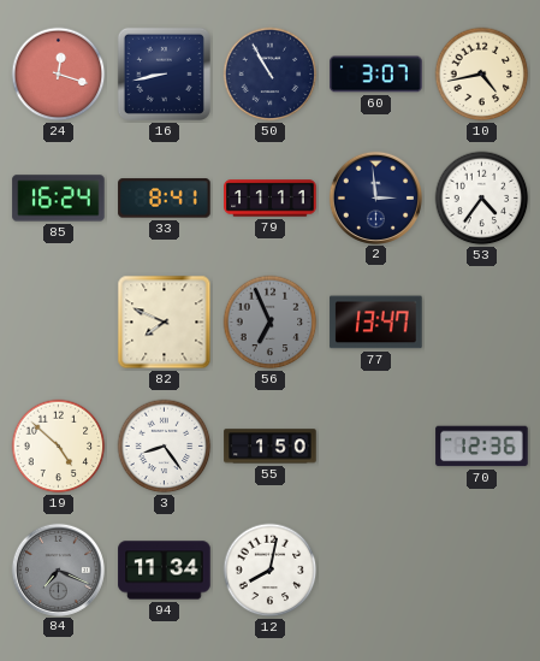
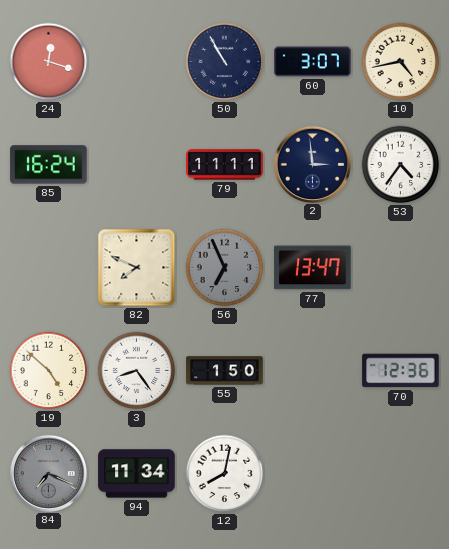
16: 8:43 -> none
33: 8:41 -> none
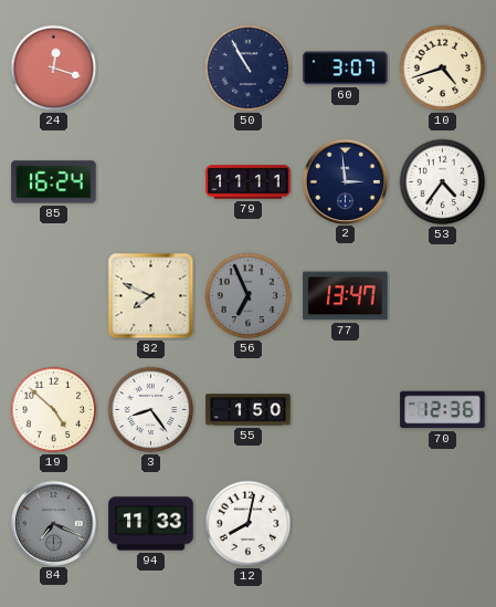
10: 4:43 -> 4:42
94: 11:34 -> 11:33
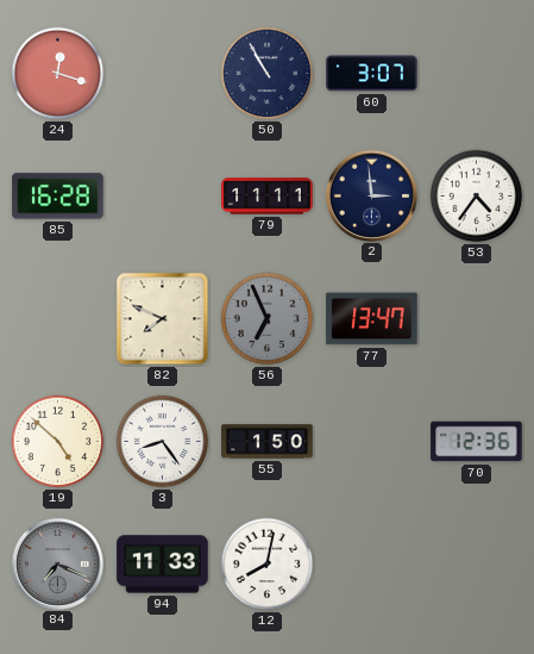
10: 4:42 -> none
85: 16:24 -> 16:28
